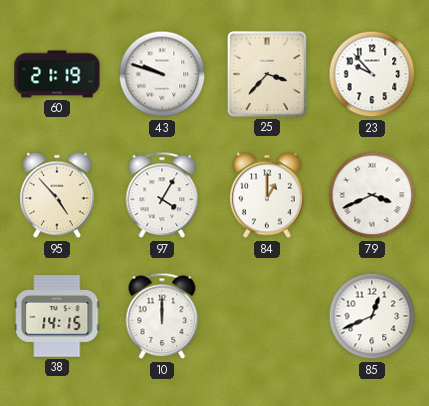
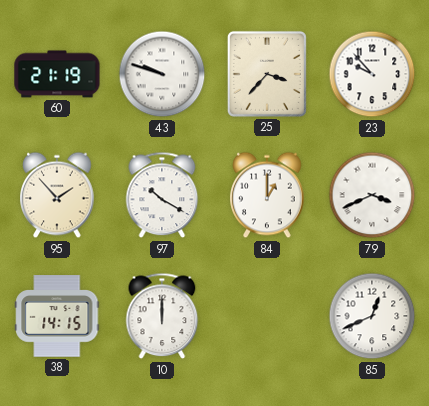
95: 4:53 -> 1:53
97: 4:05 -> 10:20
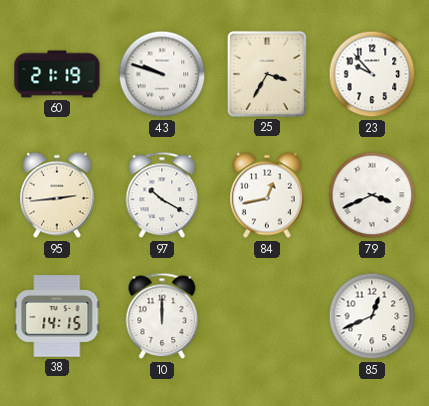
25: 3:37 -> 3:35
95: 1:53 -> 2:44
84: 1:00 -> 12:43
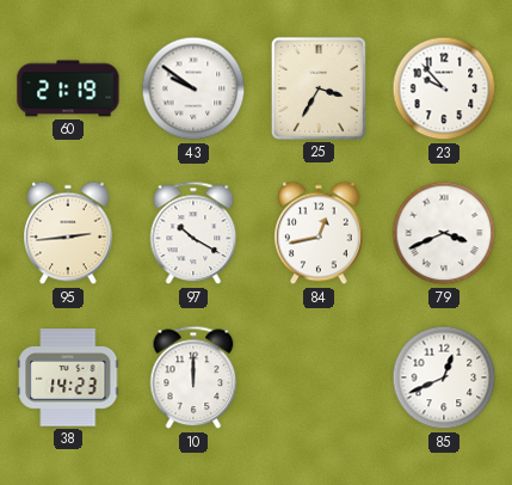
43: 9:48 -> 9:51
38: 14:15 -> 14:23
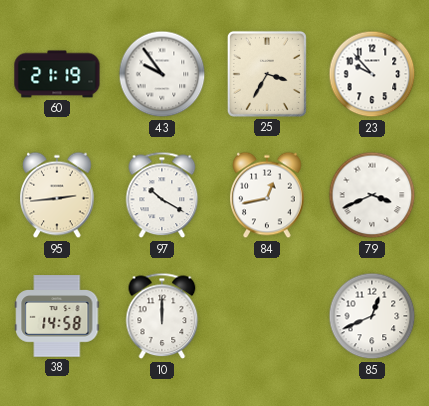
43: 9:51 -> 9:54
38: 14:23 -> 14:58
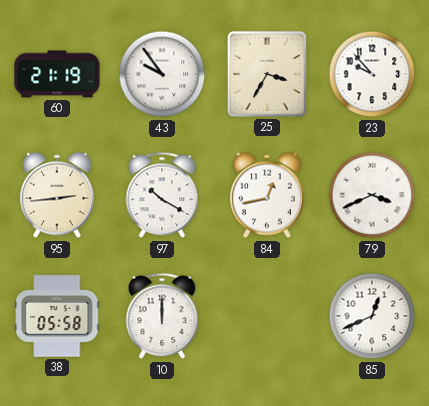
38: 14:58 -> 05:58
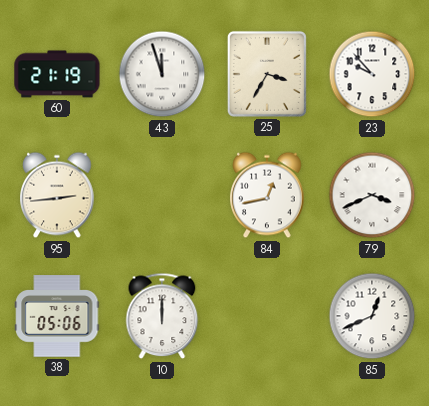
43: 9:54 -> 11:57
97: 10:20 -> none
38: 05:58 -> 05:06
